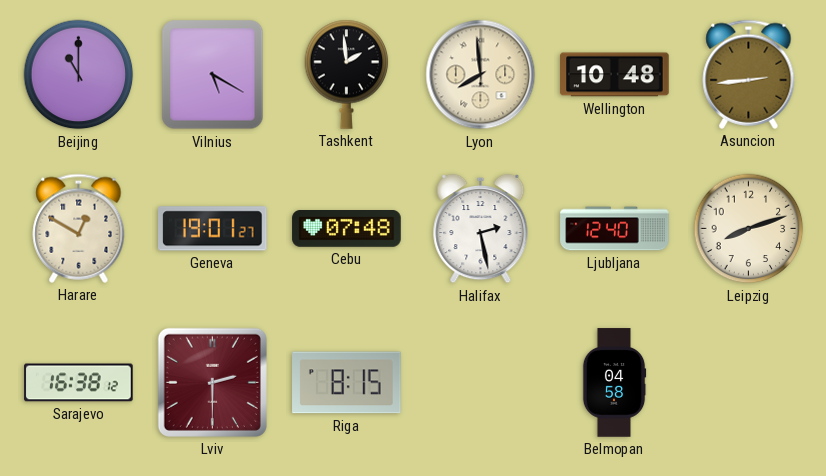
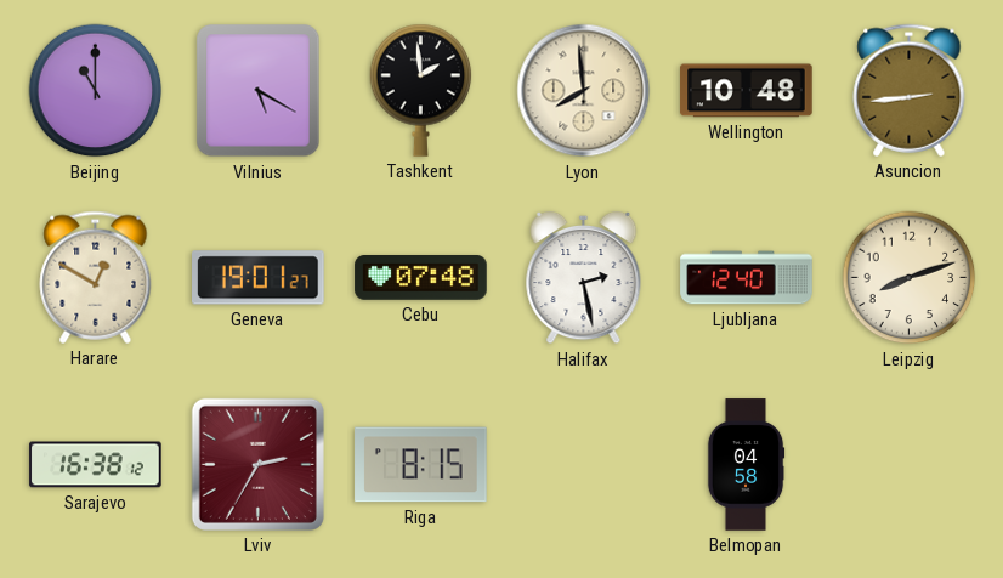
Lviv: 2:30 -> 2:35
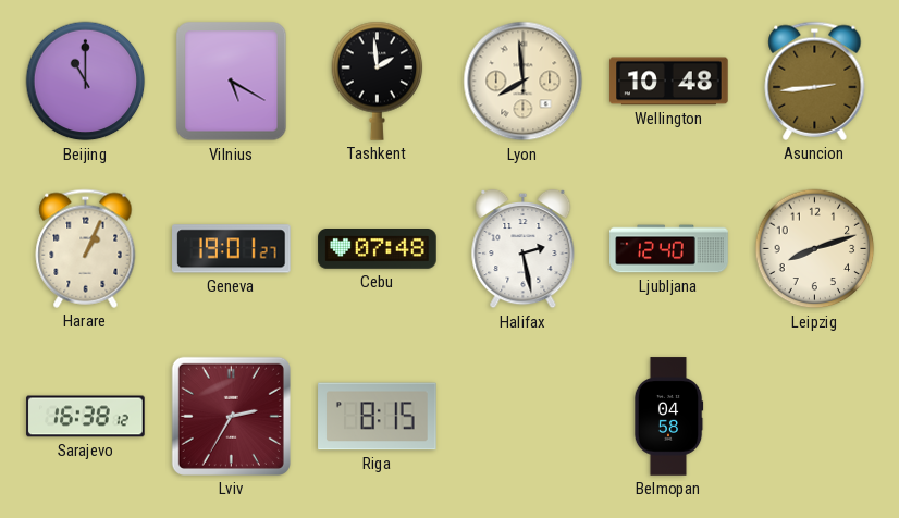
Harare: 12:50 -> 1:04
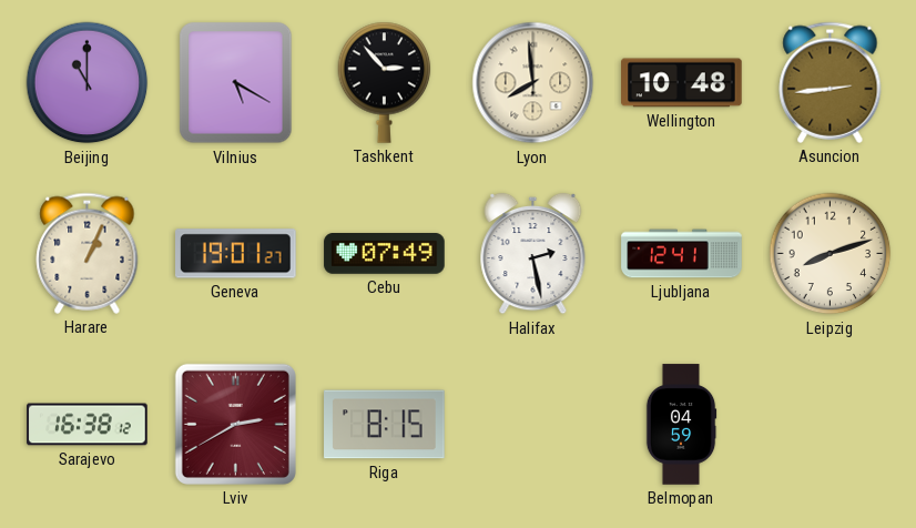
Tashkent: 1:59 -> 2:53
Cebu: 07:48 -> 07:49
Ljubljana: 12:40 -> 12:41
Lviv: 2:35 -> 2:40
Belmopan: 04:58 -> 04:59
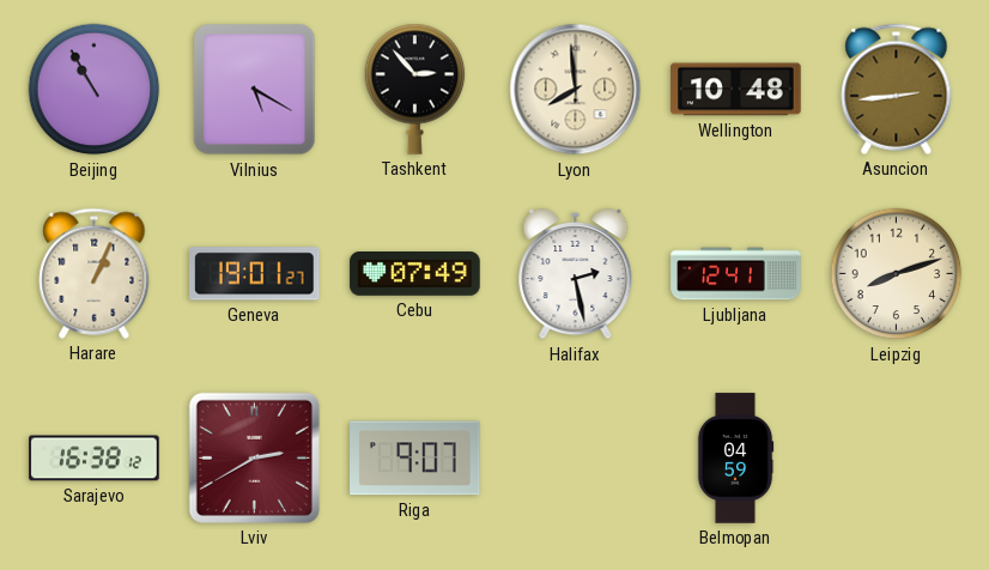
Beijing: 11:00 -> 10:55
Riga: 8:15 -> 9:07
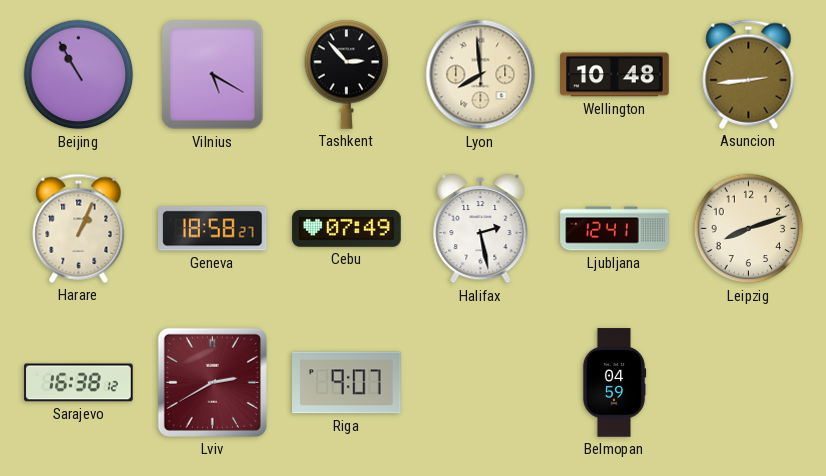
Geneva: 19:01 -> 18:58
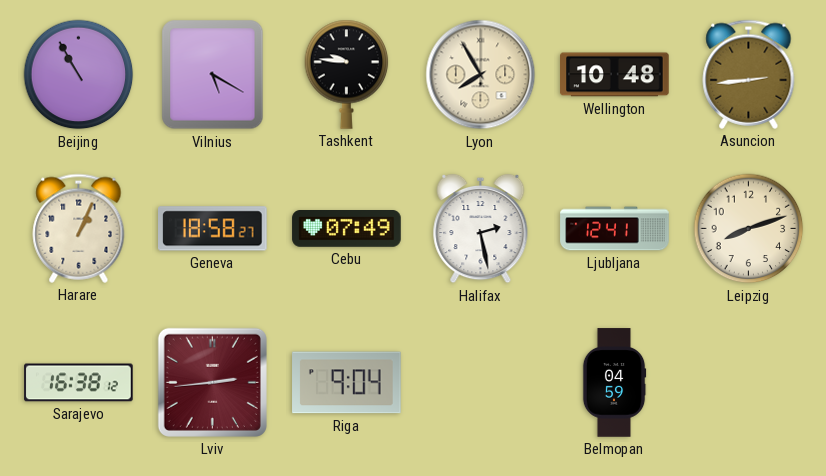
Tashkent: 2:53 -> 9:46
Lyon: 7:59 -> 7:55
Lviv: 2:40 -> 2:44
Riga: 9:07 -> 9:04
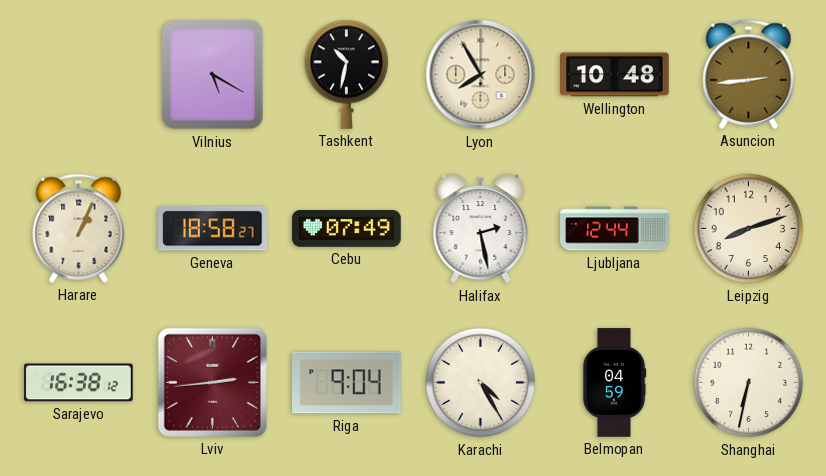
Beijing: 10:55 -> none
Tashkent: 9:46 -> 10:32
Ljubljana: 12:41 -> 12:44
Karachi: none -> 4:25
Shanghai: none -> 6:32
